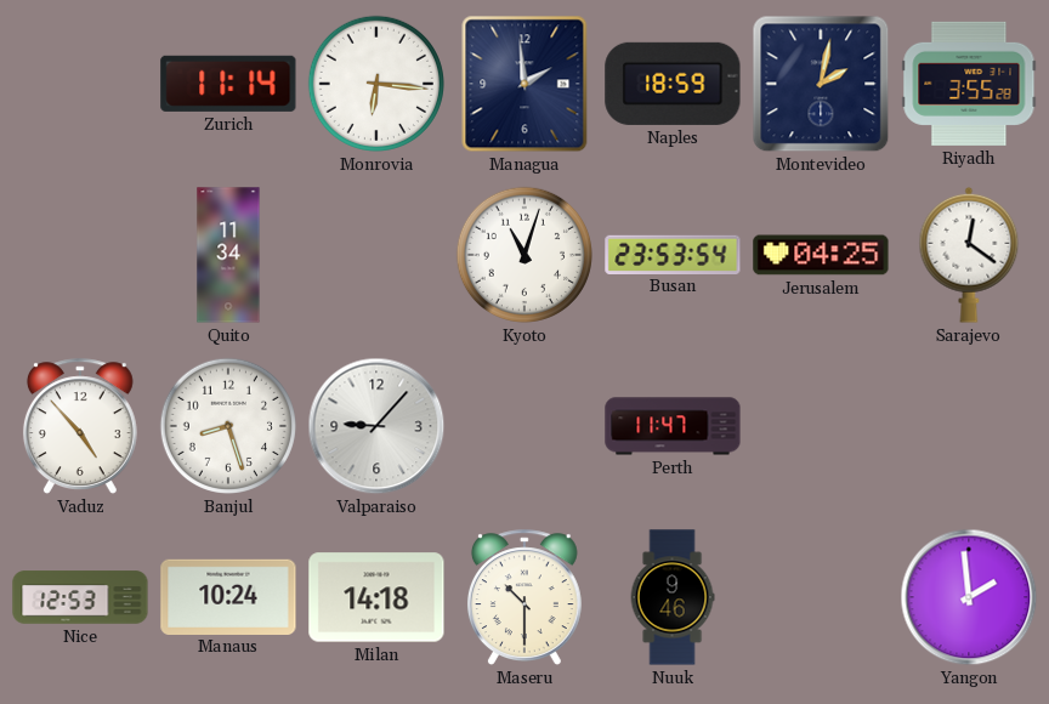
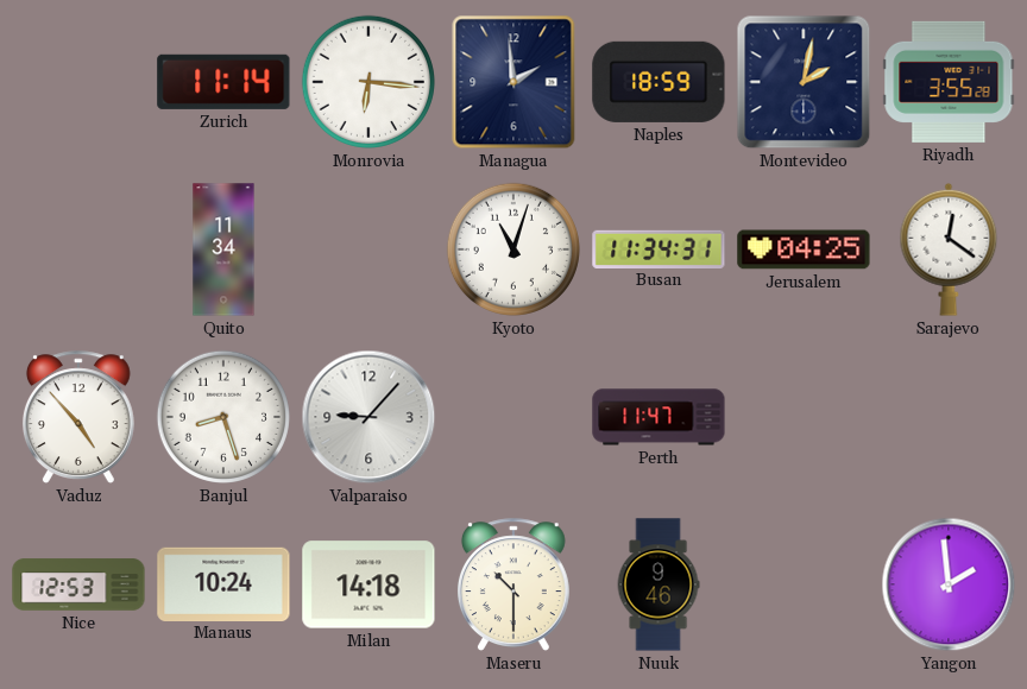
Busan: 23:53 -> 11:34
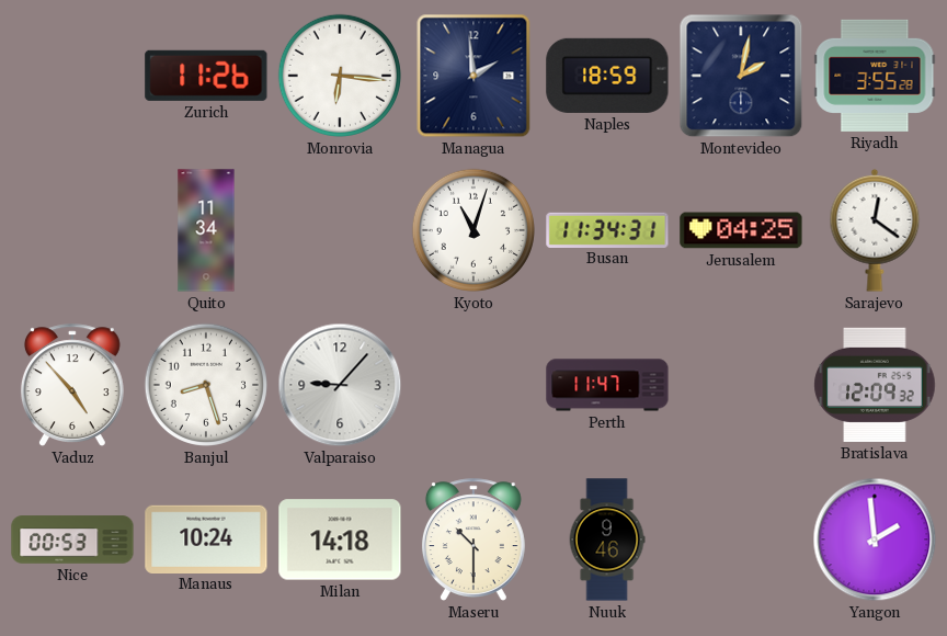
Zurich: 11:14 -> 11:26
Bratislava: none -> 12:09
Nice: 12:53 -> 00:53
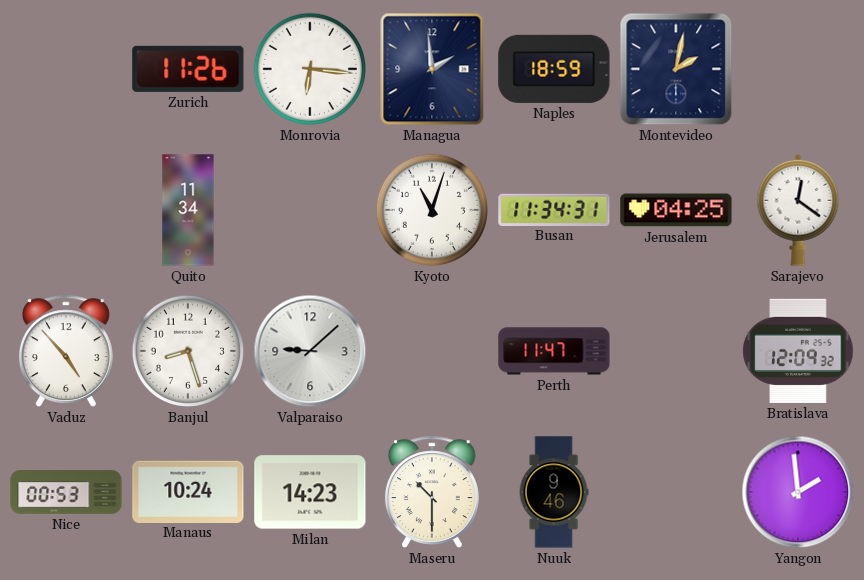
Riyadh: 3:55 -> none
Valparaiso: 9:07 -> 9:08
Milan: 14:18 -> 14:23
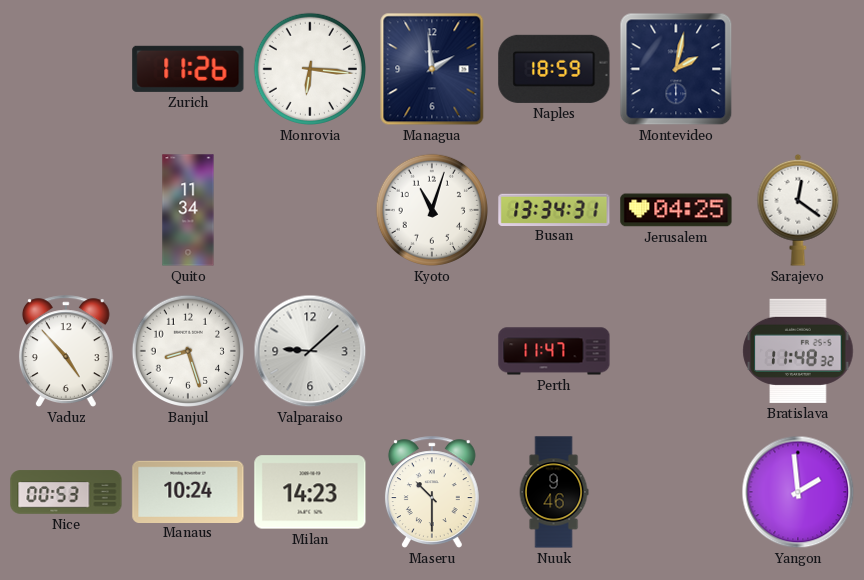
Busan: 11:34 -> 13:34
Bratislava: 12:09 -> 11:48
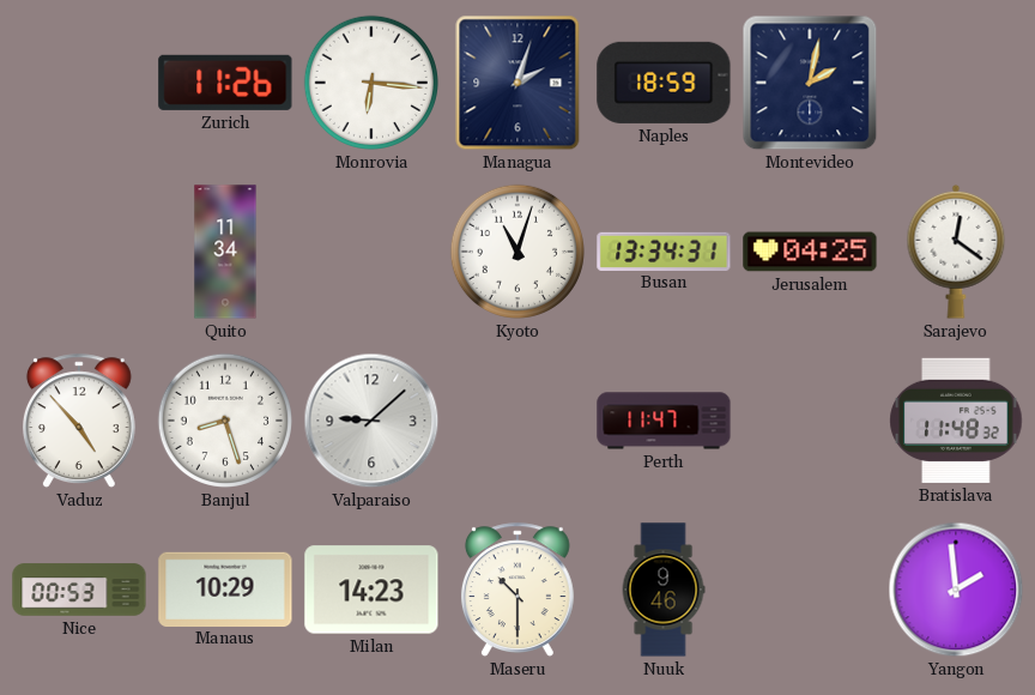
Managua: 1:59 -> 2:03
Manaus: 10:24 -> 10:29
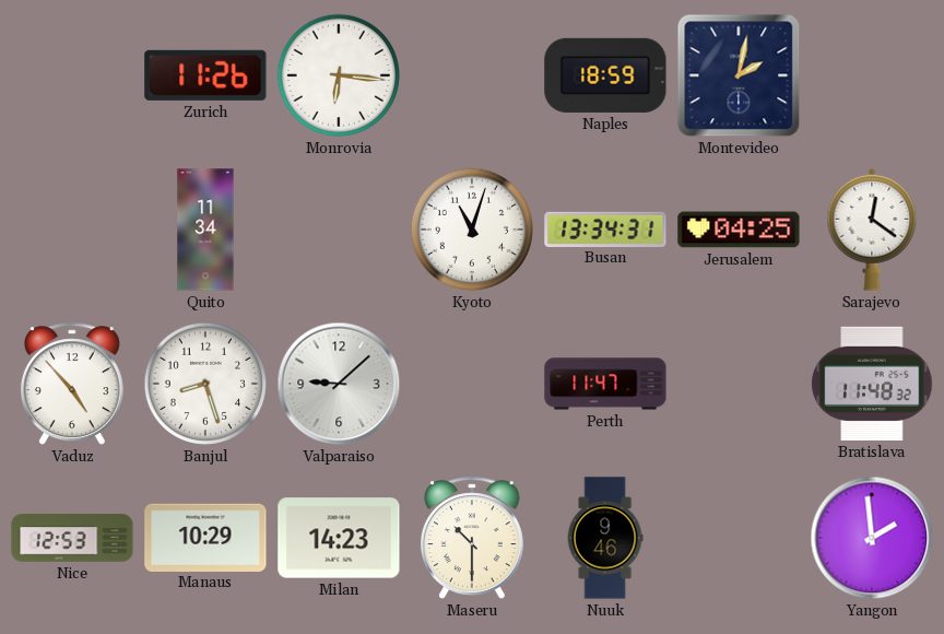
Managua: 2:03 -> none
Nice: 00:53 -> 12:53
